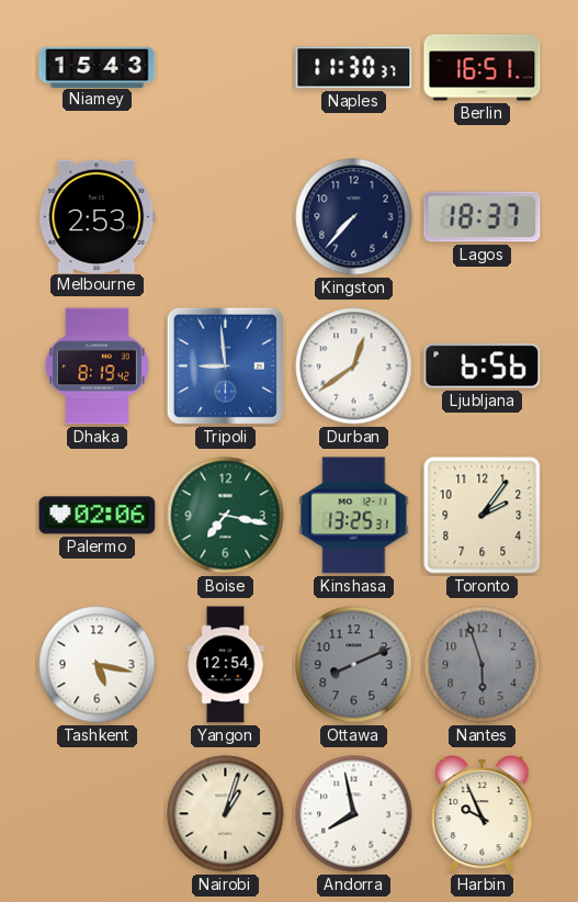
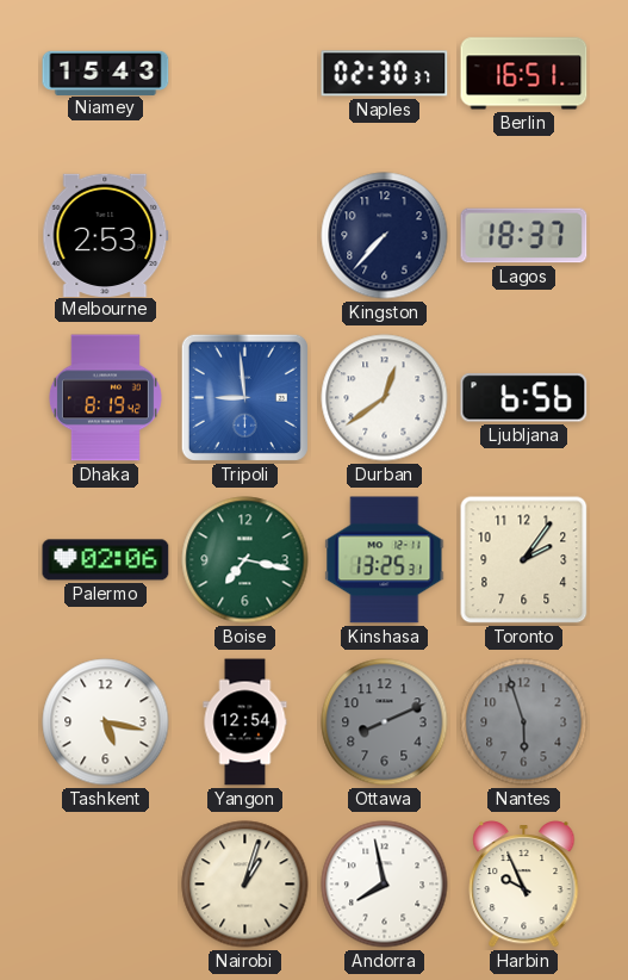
Naples: 11:30 -> 02:30
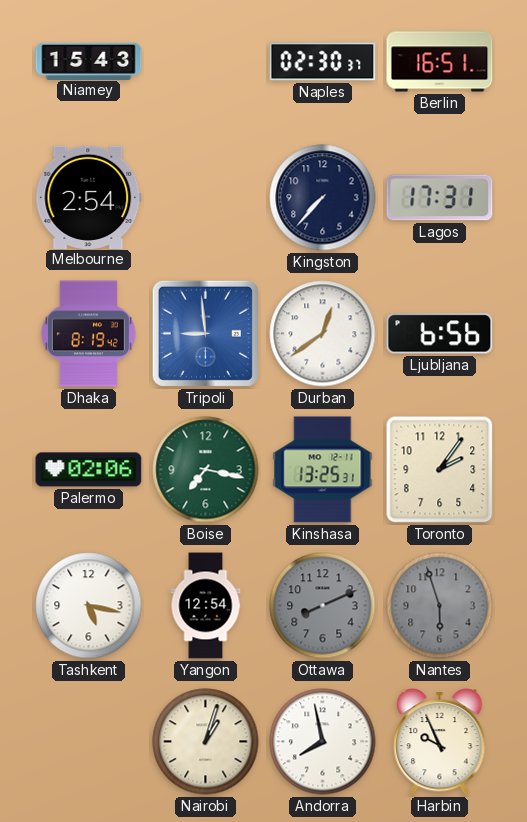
Melbourne: 2:53 -> 2:54
Lagos: 18:37 -> 17:31
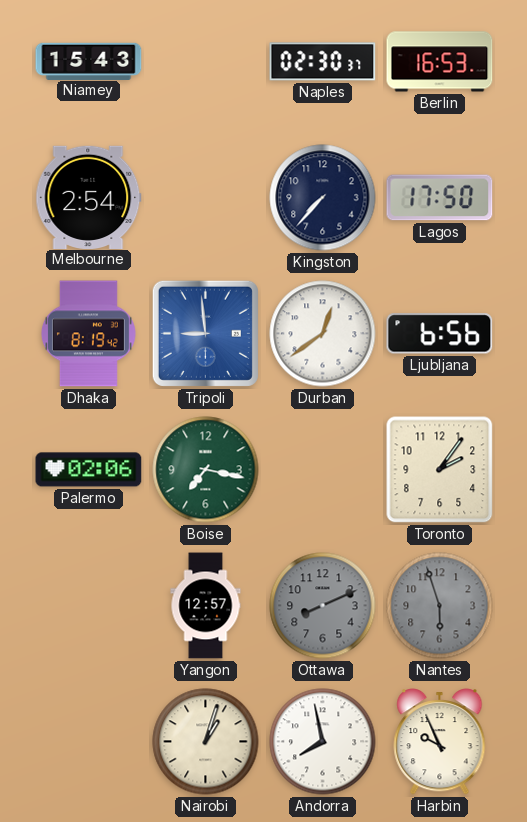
Berlin: 16:51 -> 16:53
Lagos: 17:31 -> 17:50
Kinshasa: 13:25 -> none
Tashkent: 5:17 -> none
Yangon: 12:54 -> 12:57
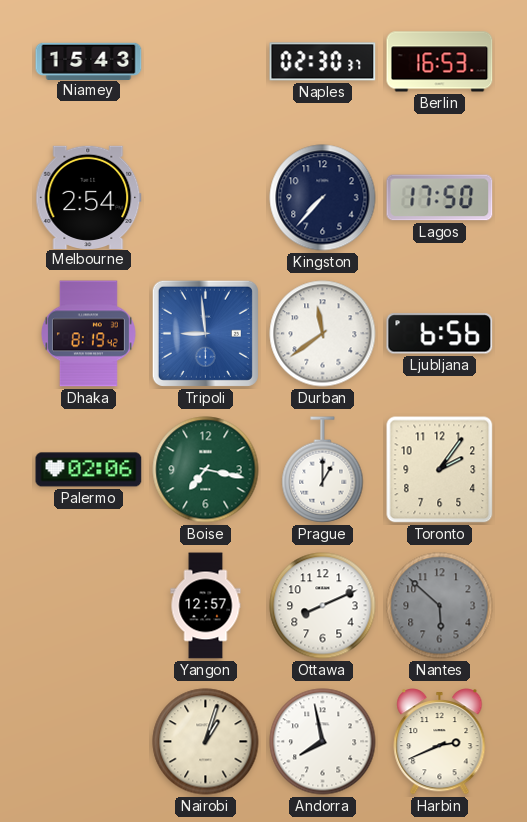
Durban: 12:39 -> 11:39
Prague: none -> 1:00
Ottawa dial: grey -> white
Nantes: 5:57 -> 5:52
Harbin: 9:56 -> 2:41
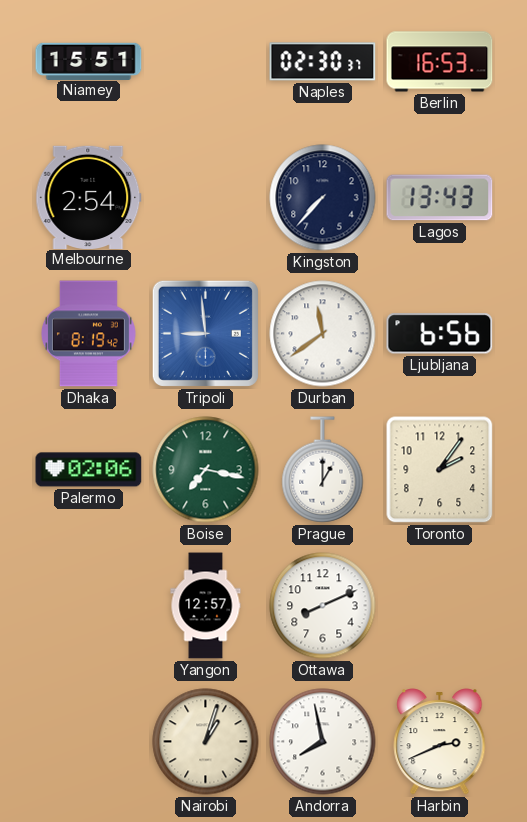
Niamey: 15:43 -> 15:51
Lagos: 17:50 -> 13:43
Nantes: 5:52 -> none
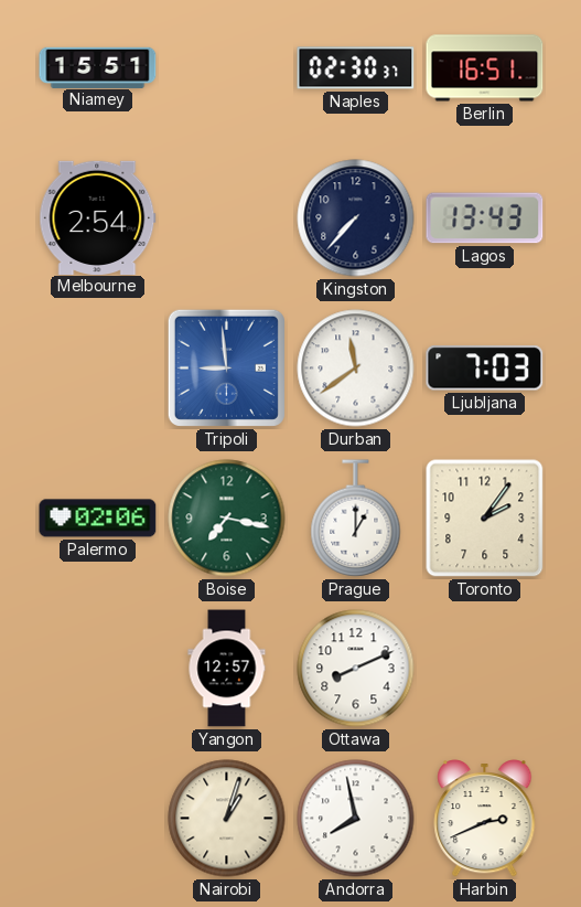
Berlin: 16:53 -> 16:51
Dhaka: 8:19 -> none
Ljubljana: 6:56 -> 7:03
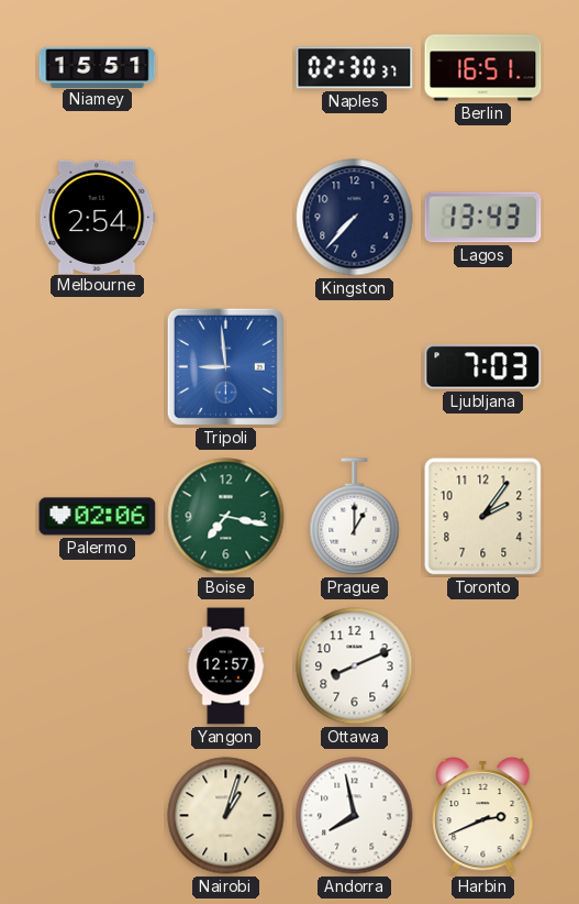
Durban: 11:39 -> none
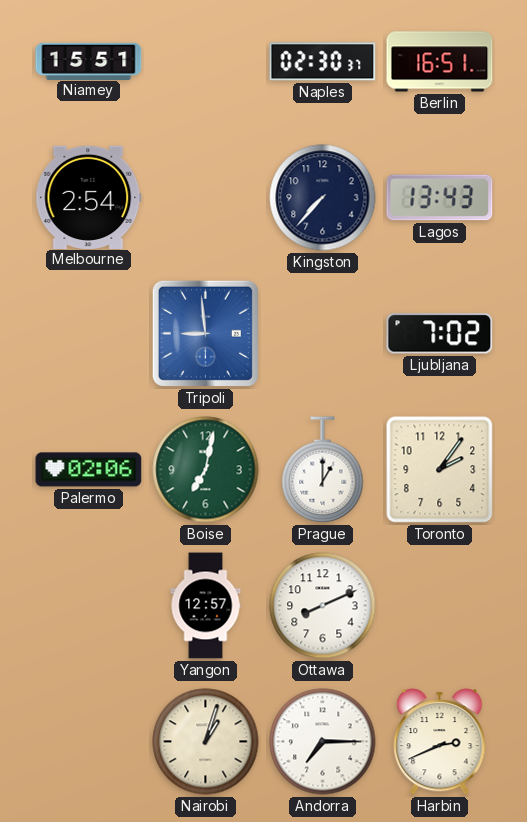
Ljubljana: 7:03 -> 7:02
Boise: 7:17 -> 7:02
Andorra: 7:58 -> 7:15
